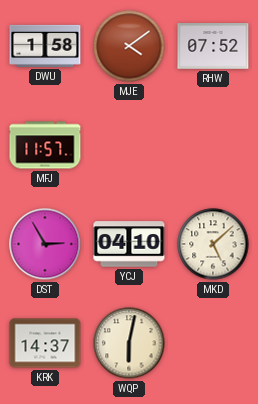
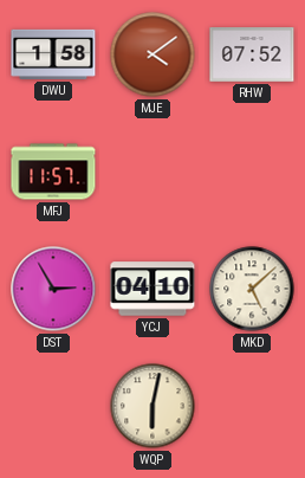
KRK: 14:37 -> none
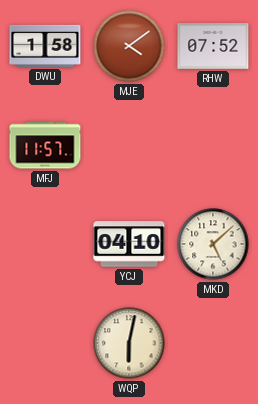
DST: 2:55 -> none
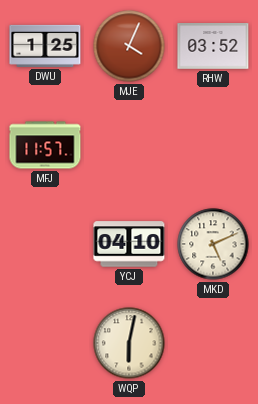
DWU: 1:58 -> 1:25
MJE: 4:09 -> 4:04
RHW: 07:52 -> 03:52
MKD: 5:08 -> 5:11
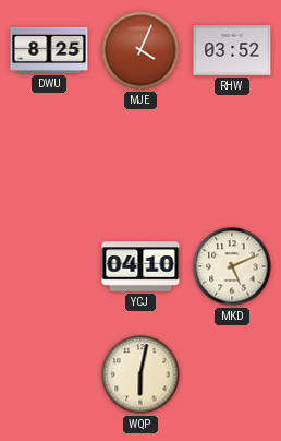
DWU: 1:25 -> 8:25
MFJ: 11:57 -> none
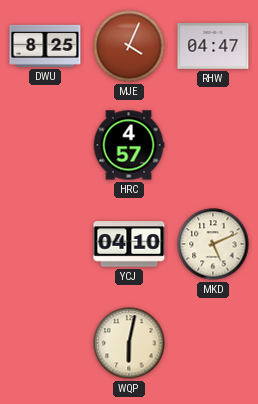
RHW: 03:52 -> 04:47
HRC: none -> 4:57
